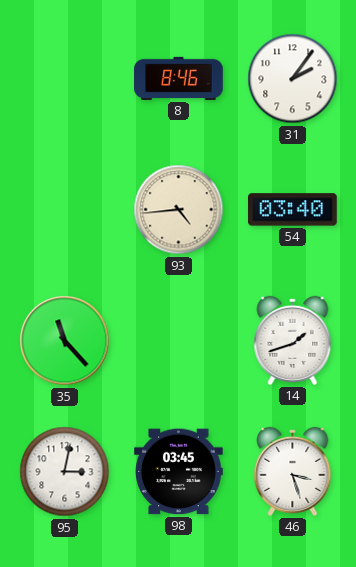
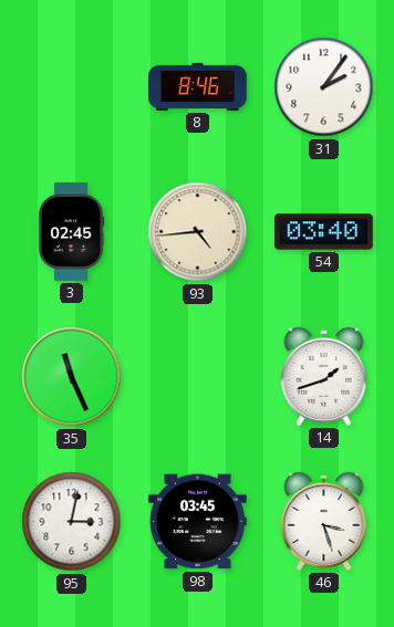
3: none -> 02:45
35: 11:23 -> 11:26
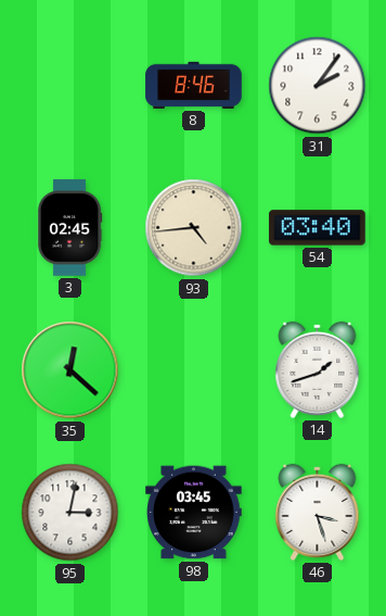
35: 11:26 -> 12:22
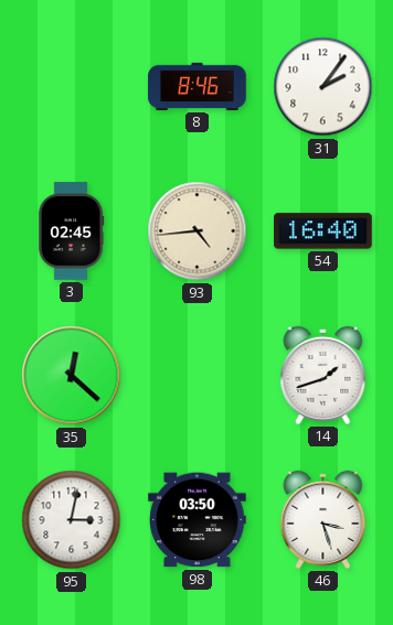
54: 03:40 -> 16:40
98: 03:45 -> 03:50
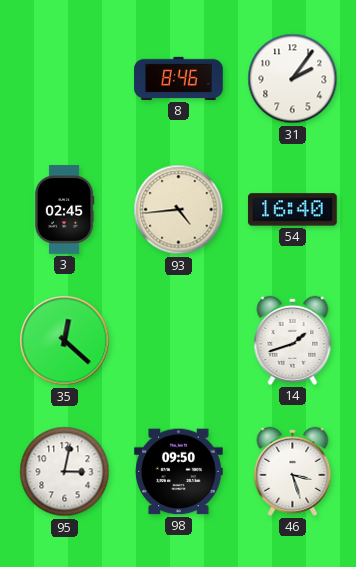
98: 03:50 -> 09:50
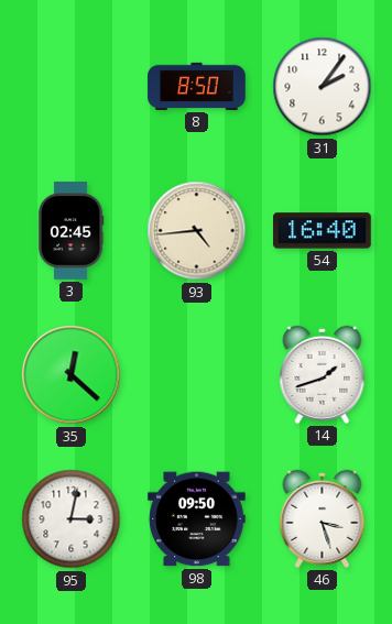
8: 8:46 -> 8:50
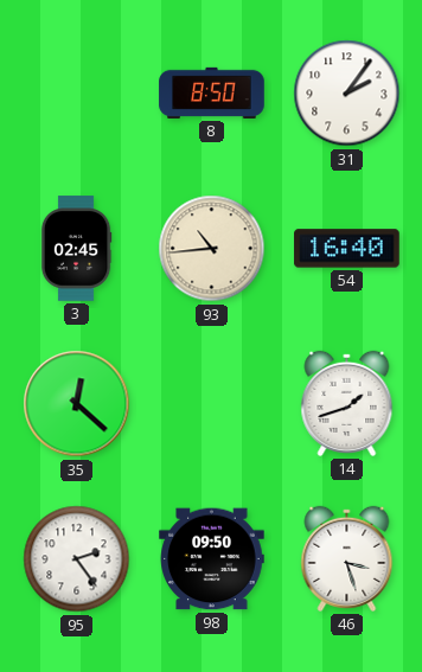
93: 4:44 -> 10:44
95: 3:02 -> 2:24
